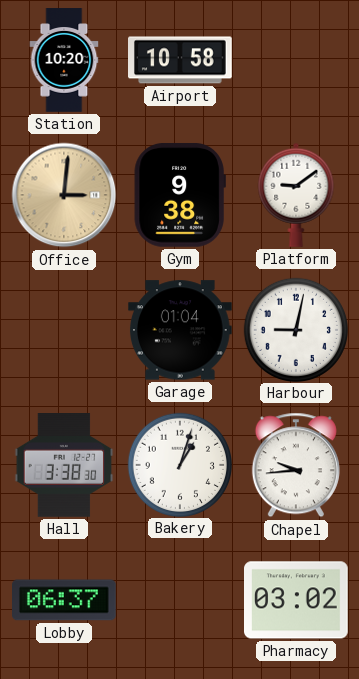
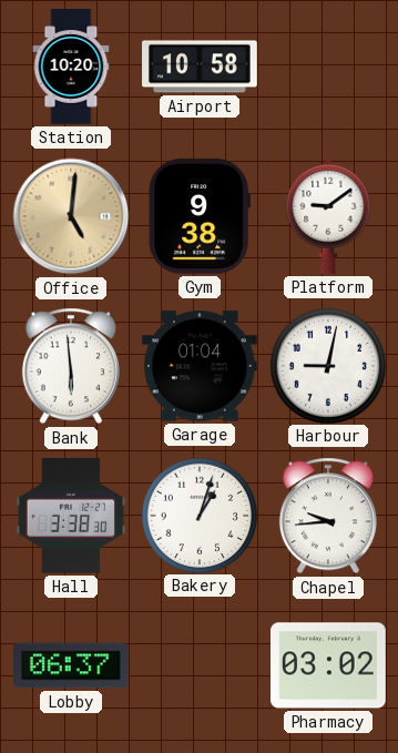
Office: 3:01 -> 5:01
Bank: none -> 5:59
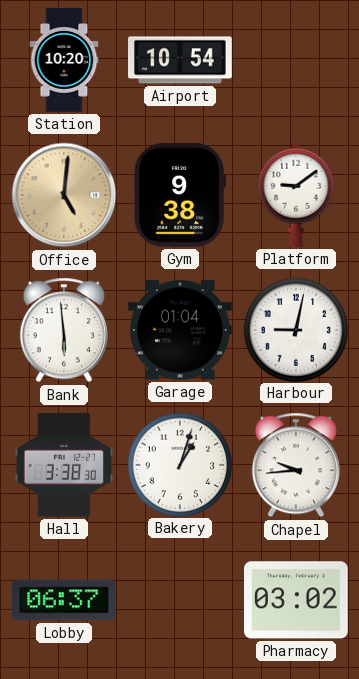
Airport: 10:58 -> 10:54
